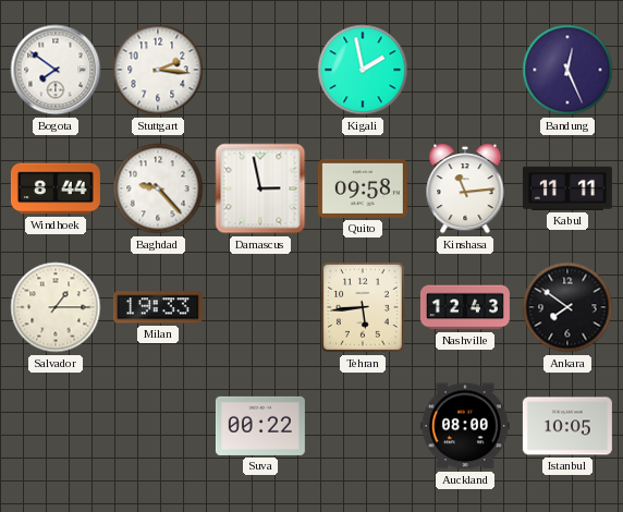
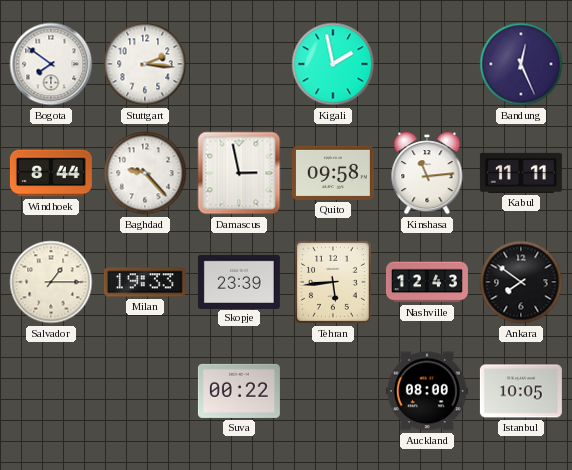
Skopje: none -> 23:39
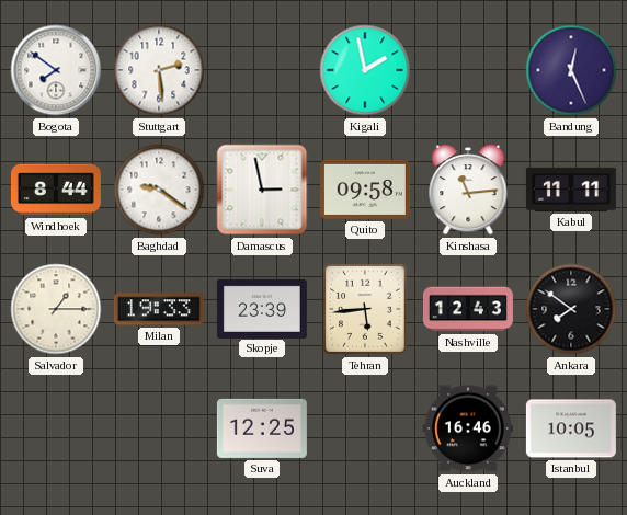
Stuttgart: 2:16 -> 2:29
Baghdad: 9:23 -> 9:21
Suva: 00:22 -> 12:25
Auckland: 08:00 -> 16:46
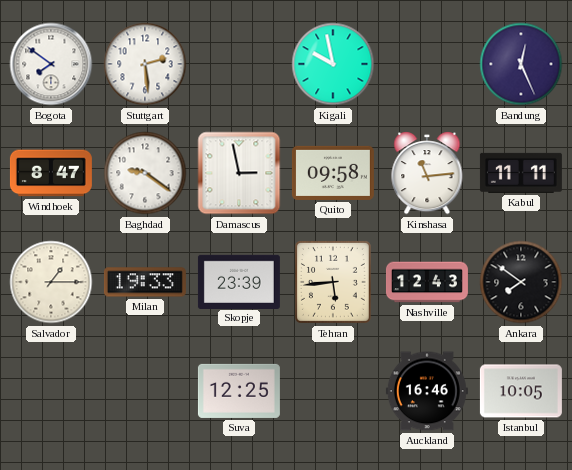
Kigali: 1:58 -> 9:58
Windhoek: 8:44 -> 8:47
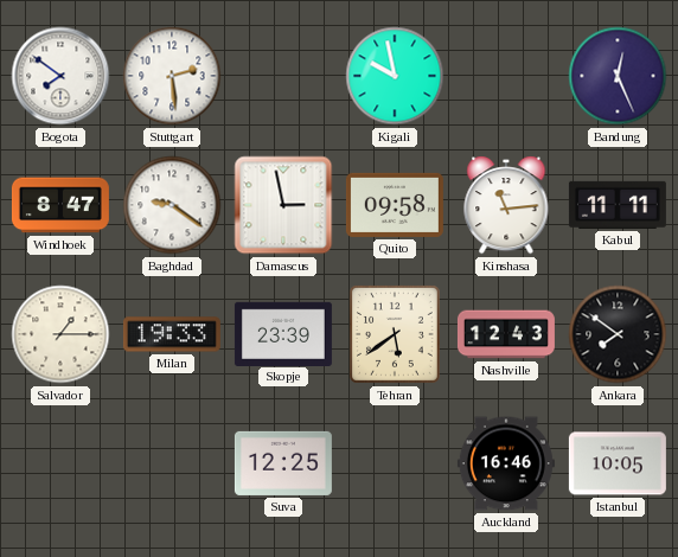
Tehran: 5:44 -> 5:39
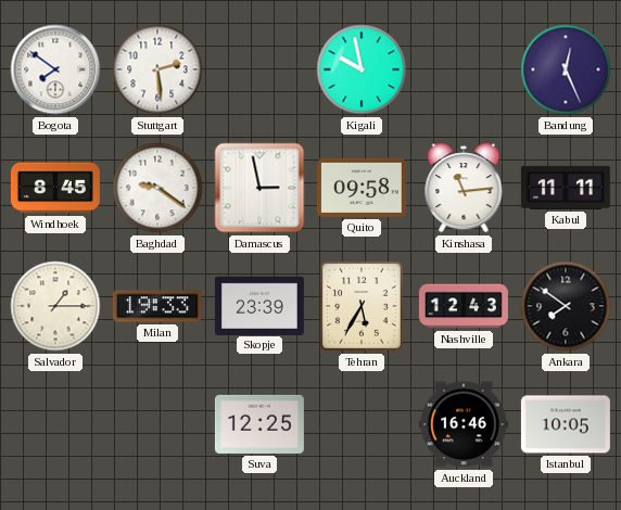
Windhoek: 8:47 -> 8:45
Tehran: 5:39 -> 5:35
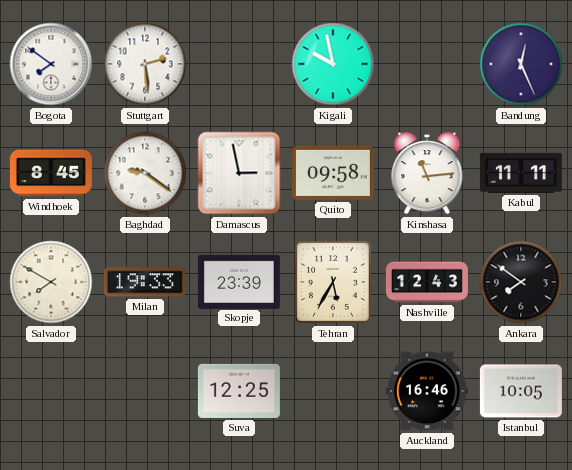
Salvador: 1:15 -> 7:50
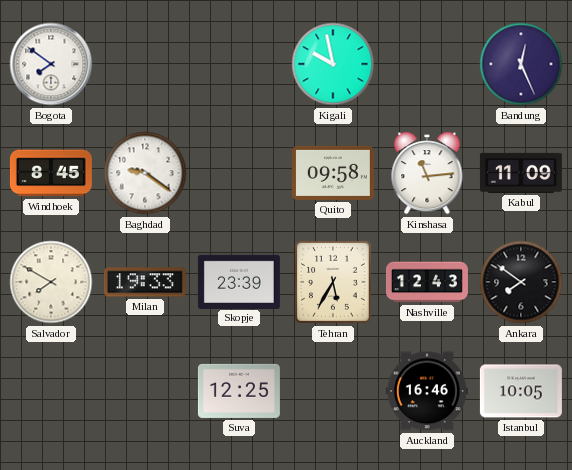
Stuttgart: 2:29 -> none
Damascus: 2:58 -> none
Kabul: 11:11 -> 11:09
